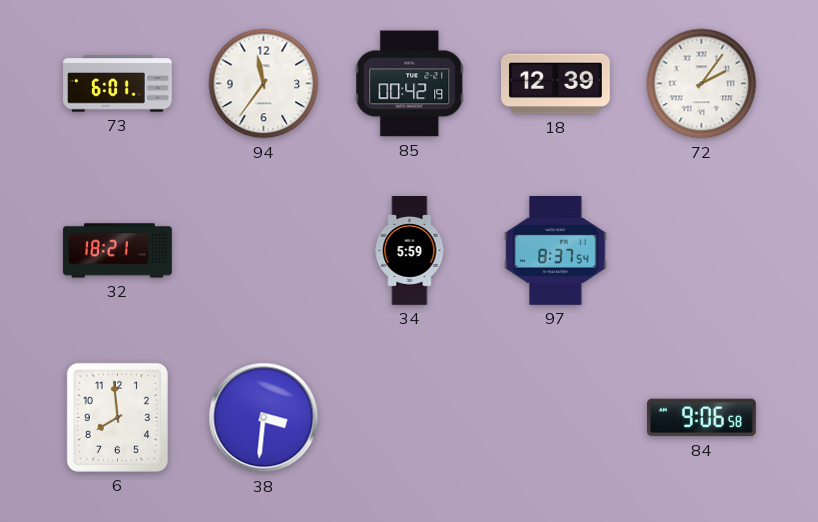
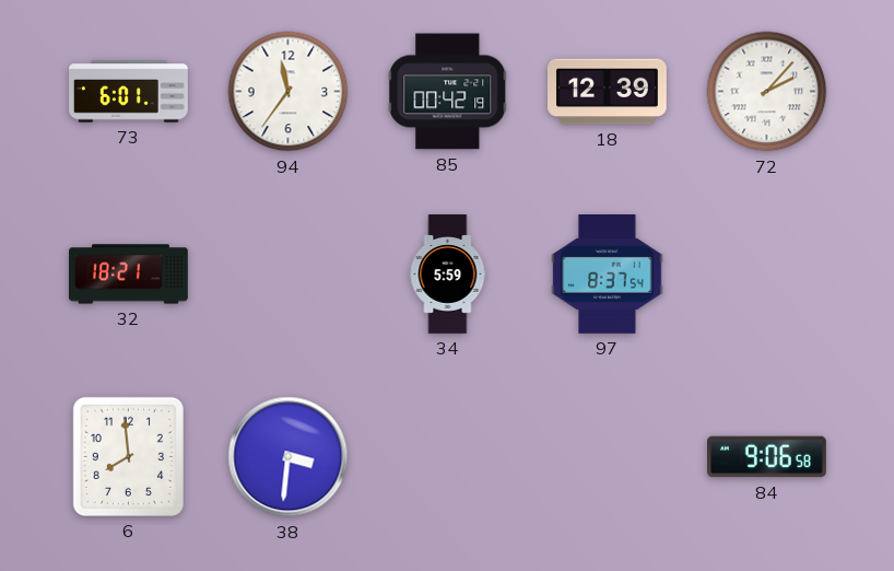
72: 2:06 -> 2:07
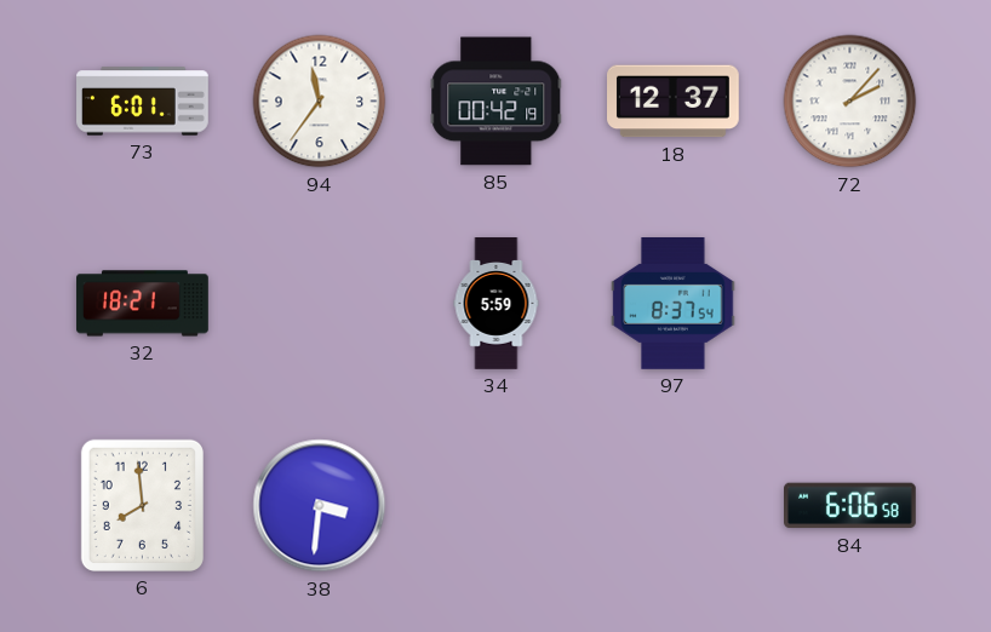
18: 12:39 -> 12:37
84: 9:06 -> 6:06
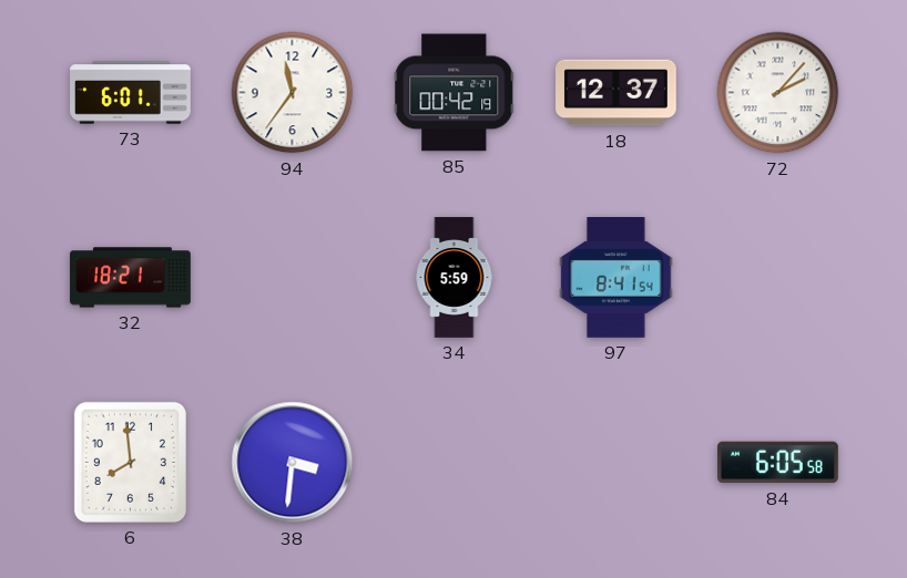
97: 8:37 -> 8:41
84: 6:06 -> 6:05
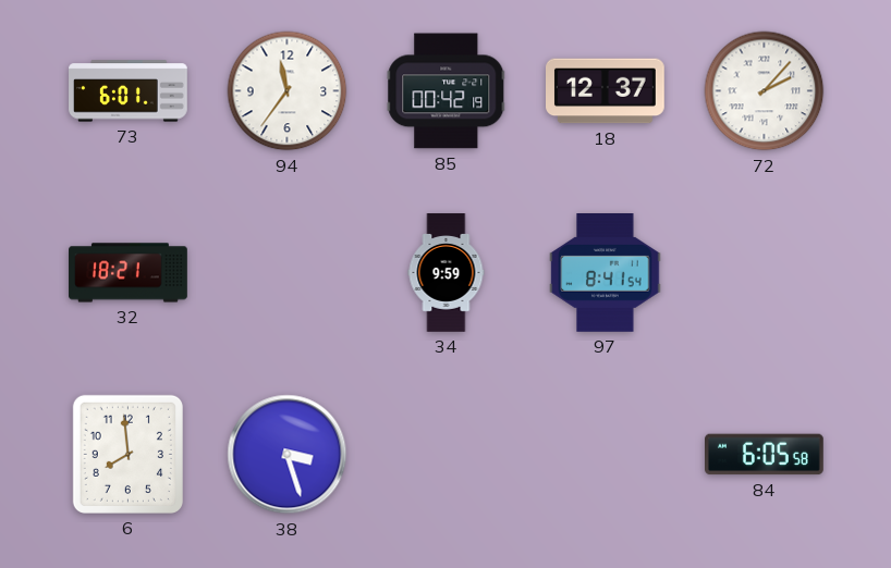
34: 5:59 -> 9:59
38: 3:31 -> 3:27
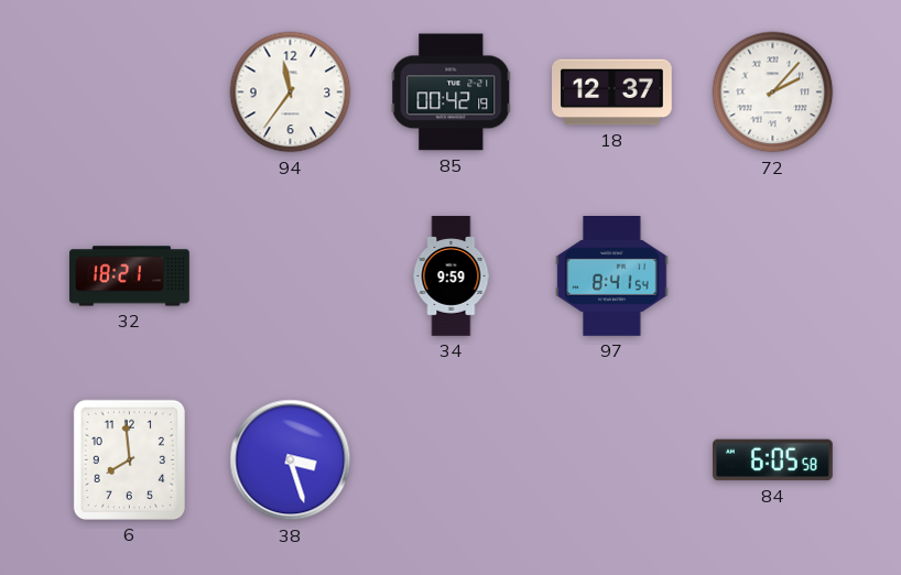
73: 6:01 -> none
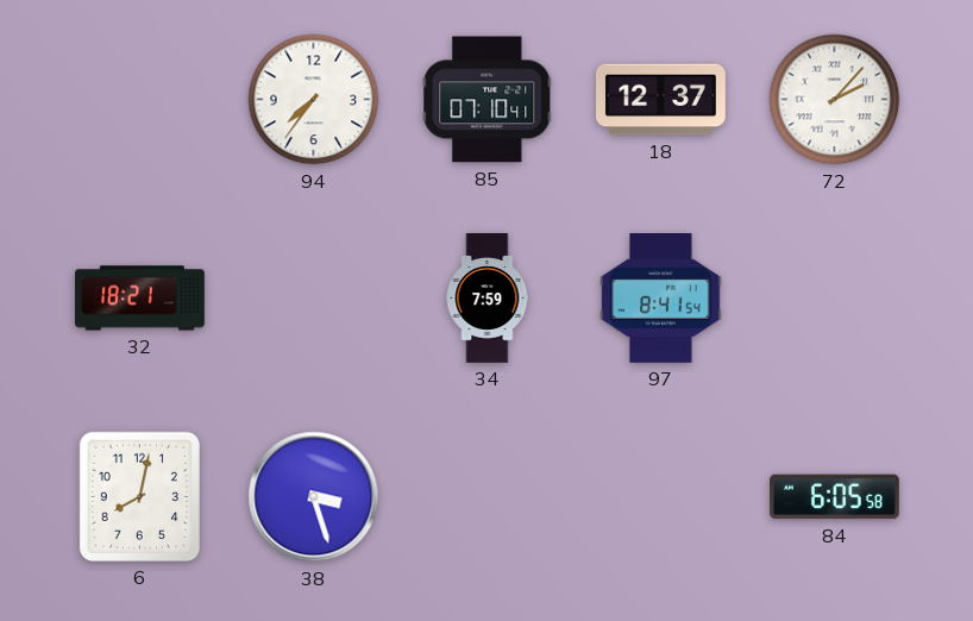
94: 11:36 -> 7:36
85: 00:42 -> 07:10
34: 9:59 -> 7:59
6: 7:59 -> 8:02
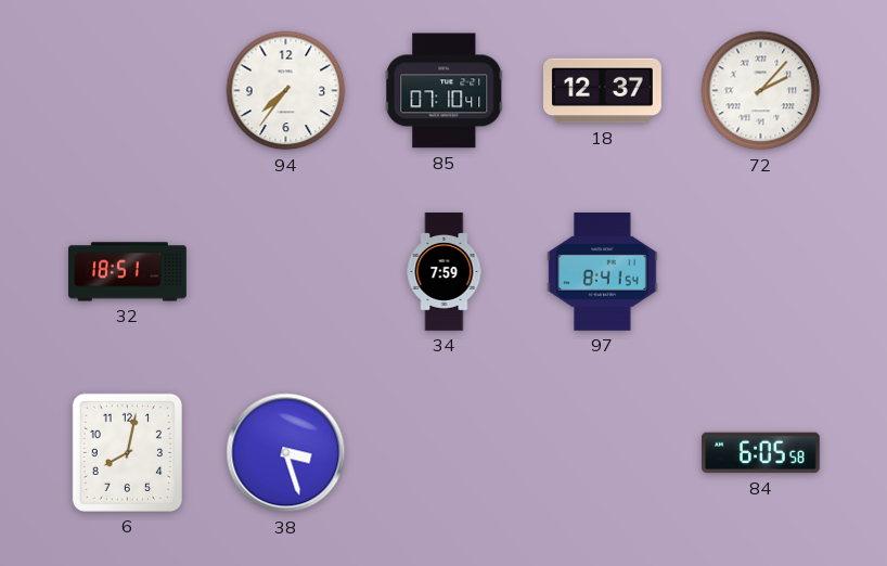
32: 18:21 -> 18:51
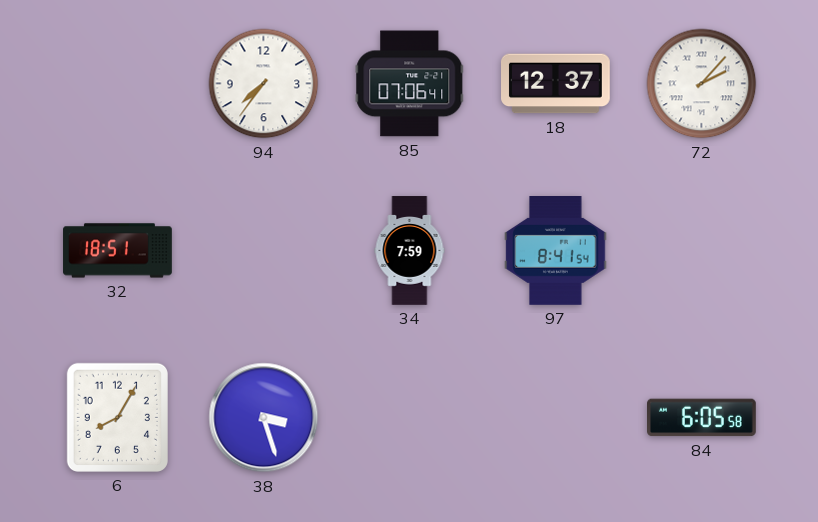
85: 07:10 -> 07:06
6: 8:02 -> 8:05
